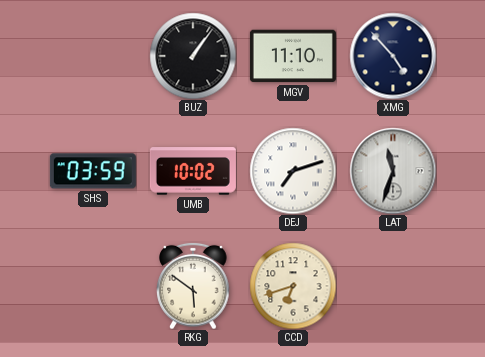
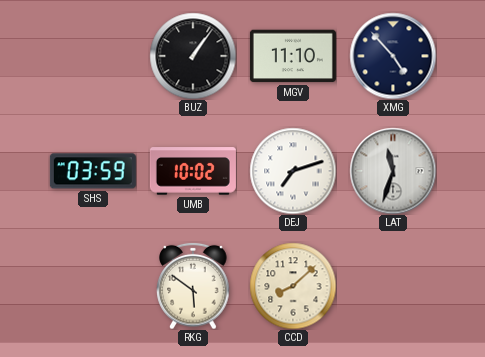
CCD: 6:42 -> 8:08
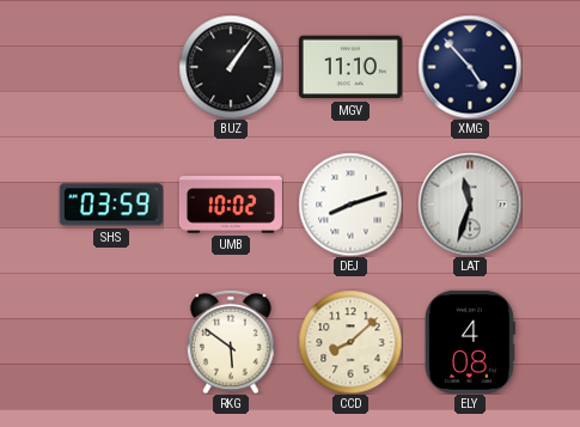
DEJ: 7:12 -> 8:12
ELY: none -> 4:08
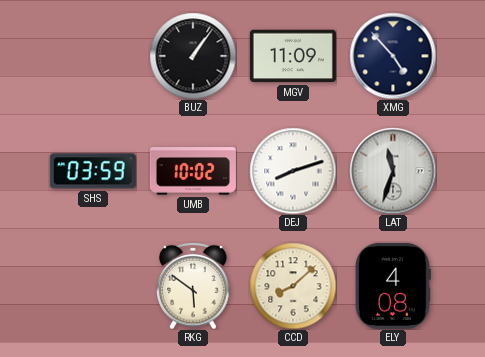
MGV: 11:10 -> 11:09
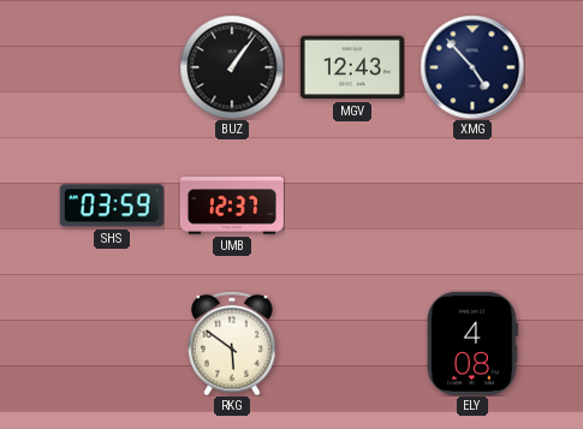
MGV: 11:09 -> 12:43
UMB: 10:02 -> 12:37
DEJ: 8:12 -> none
LAT: 11:33 -> none
CCD: 8:08 -> none
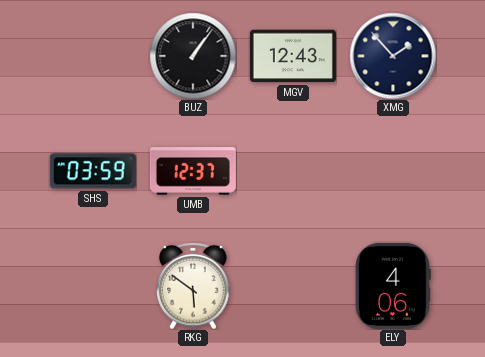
XMG: 4:53 -> 1:53
ELY: 4:08 -> 4:06
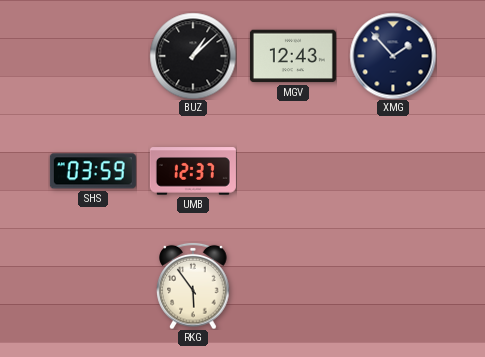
BUZ: 1:06 -> 1:08
RKG: 5:51 -> 5:54
ELY: 4:06 -> none
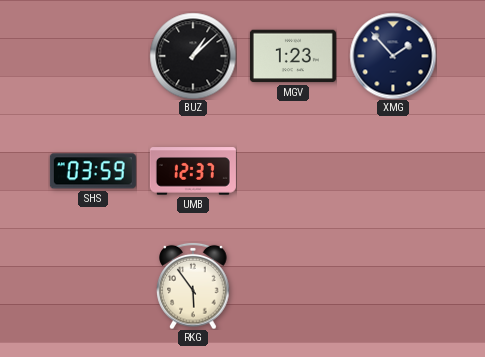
MGV: 12:43 -> 1:23
